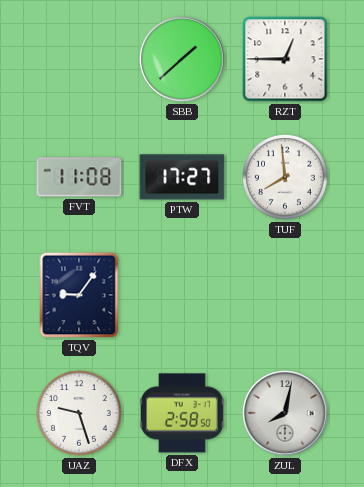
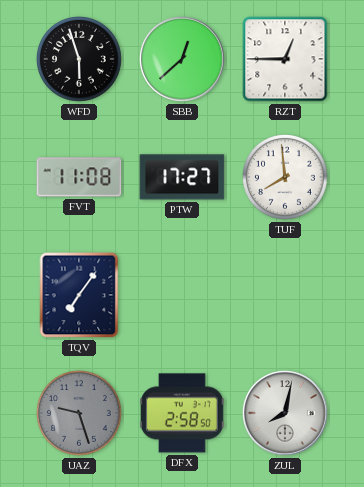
WFD: none -> 5:57
SBB: 1:38 -> 12:38
TQV: 9:06 -> 7:06
UAZ dial: white -> grey
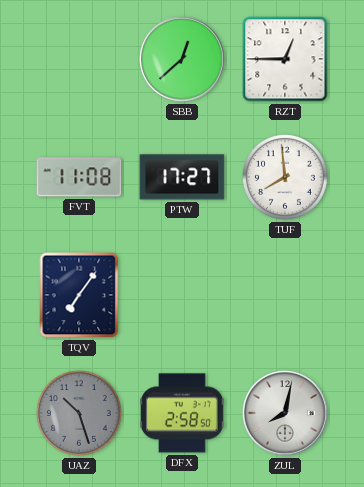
WFD: 5:57 -> none
UAZ: 9:27 -> 10:27
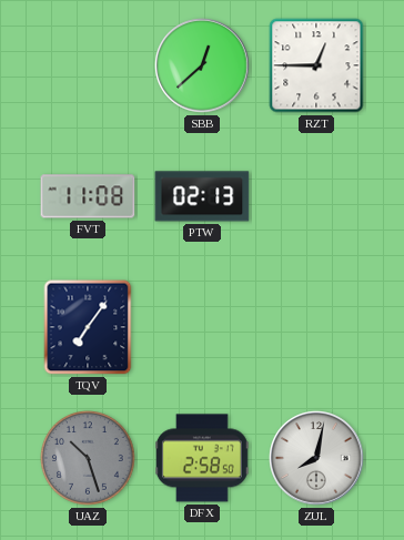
PTW: 17:27 -> 02:13
TUF: 7:59 -> none
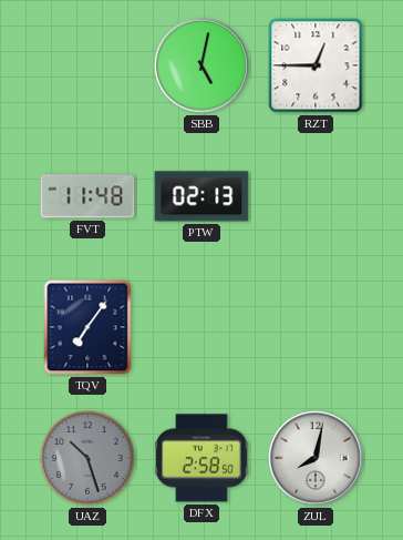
SBB: 12:38 -> 5:02
FVT: 11:08 -> 11:48
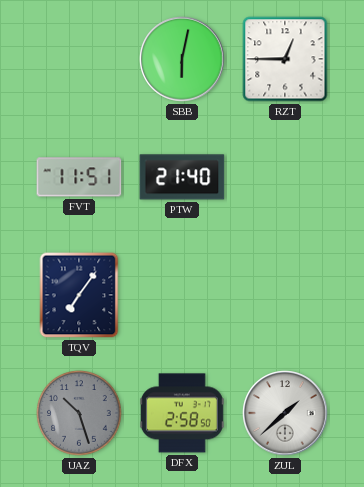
SBB: 5:02 -> 6:02
FVT: 11:48 -> 11:51
PTW: 02:13 -> 21:40
ZUL: 8:02 -> 1:38
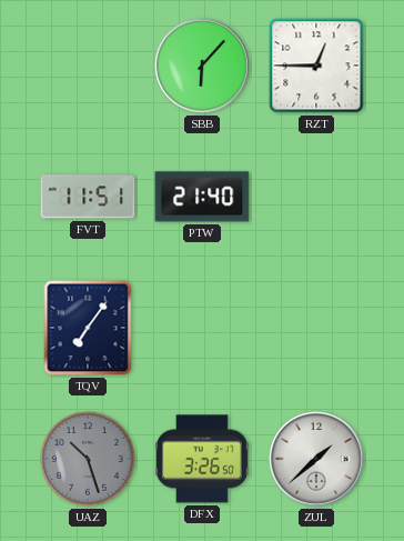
SBB: 6:02 -> 6:07
DFX: 2:58 -> 3:26
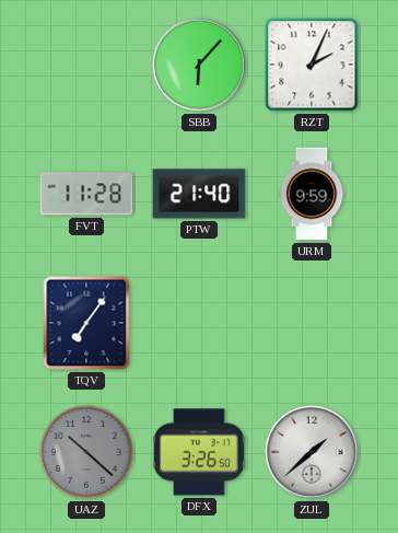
RZT: 12:45 -> 2:04
FVT: 11:51 -> 11:28
URM: none -> 9:59
UAZ: 10:27 -> 10:22
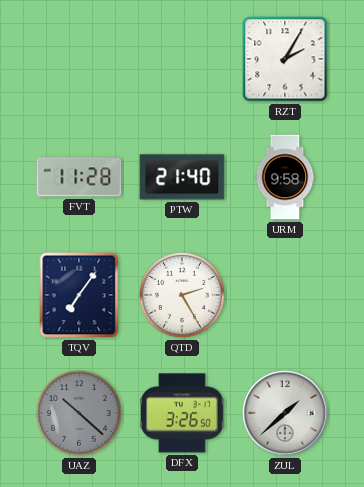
SBB: 6:07 -> none
RZT: 2:04 -> 2:05
URM: 9:59 -> 9:58
QTD: none -> 2:25
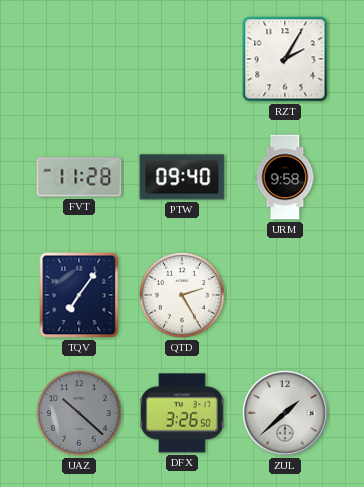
PTW: 21:40 -> 09:40
